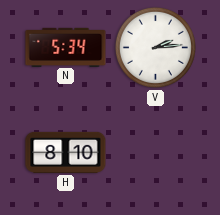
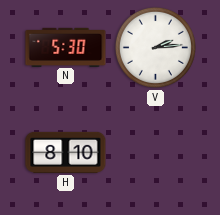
N: 5:34 -> 5:30
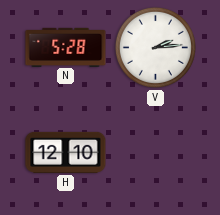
N: 5:30 -> 5:28
H: 8:10 -> 12:10
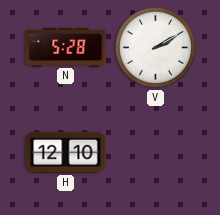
V: 2:14 -> 2:10
